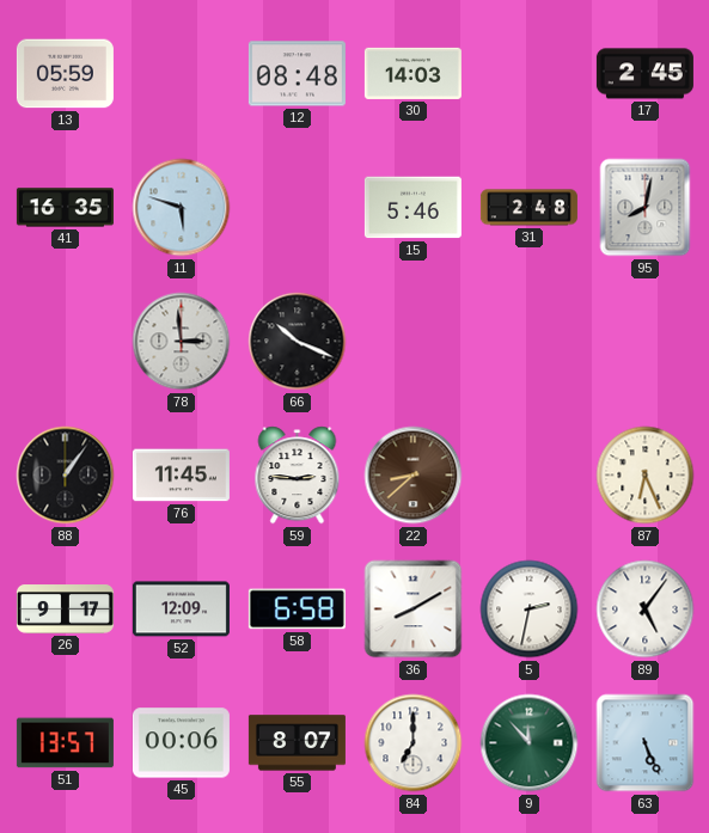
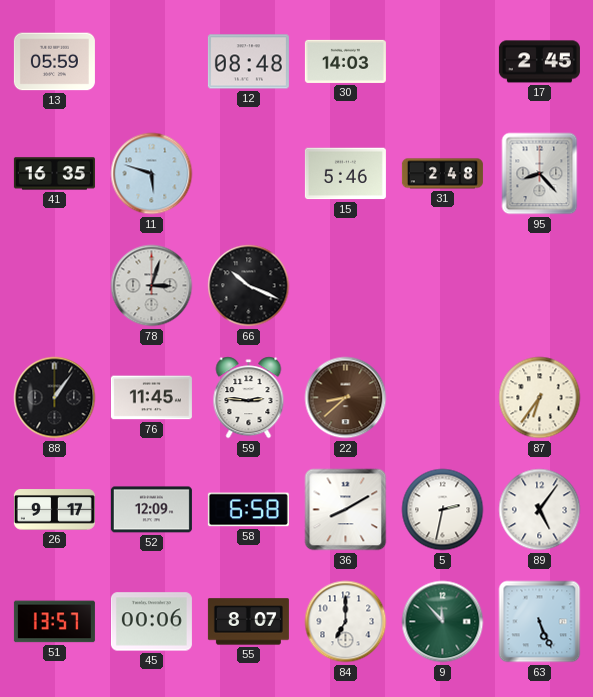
95: 8:02 -> 8:23
78: 2:59 -> 3:03
87: 6:26 -> 6:36
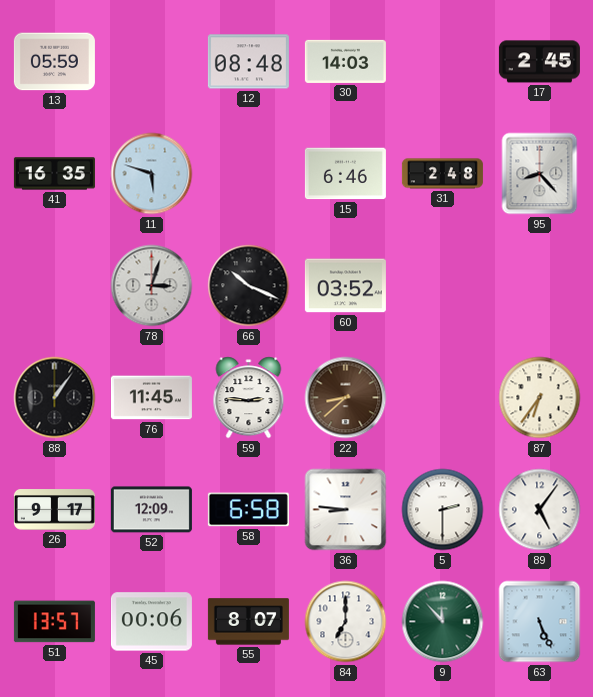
15: 5:46 -> 6:46
60: none -> 03:52
36: 8:10 -> 8:46
5: 2:32 -> 2:30
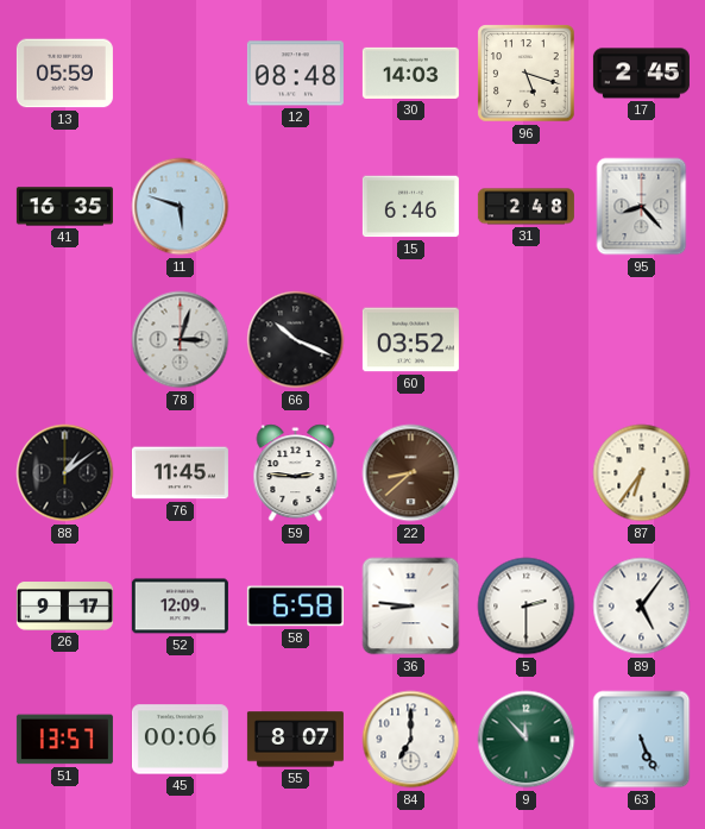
96: none -> 5:18
88: 1:06 -> 1:09
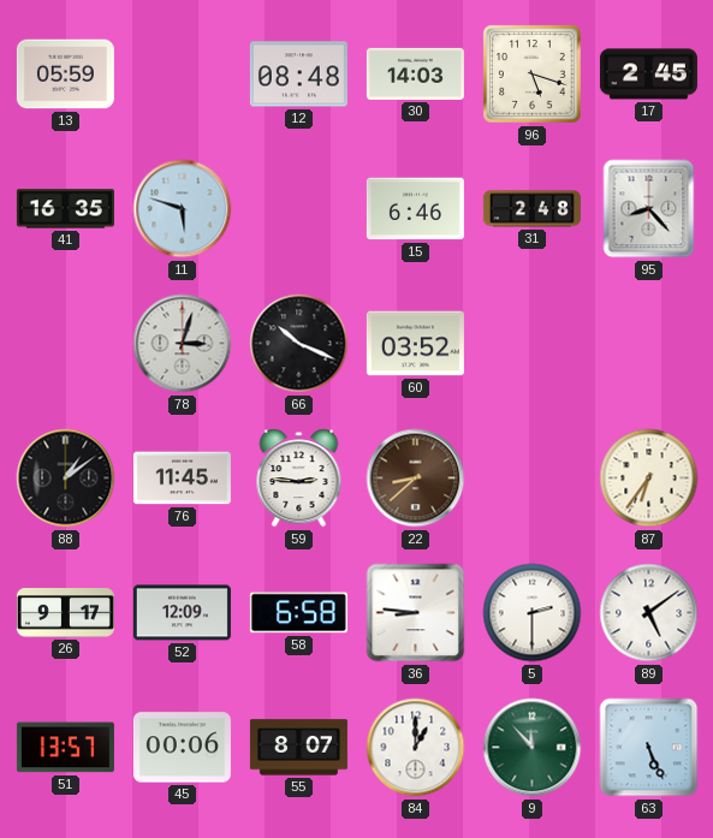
89: 5:06 -> 5:09
84: 7:00 -> 1:00
